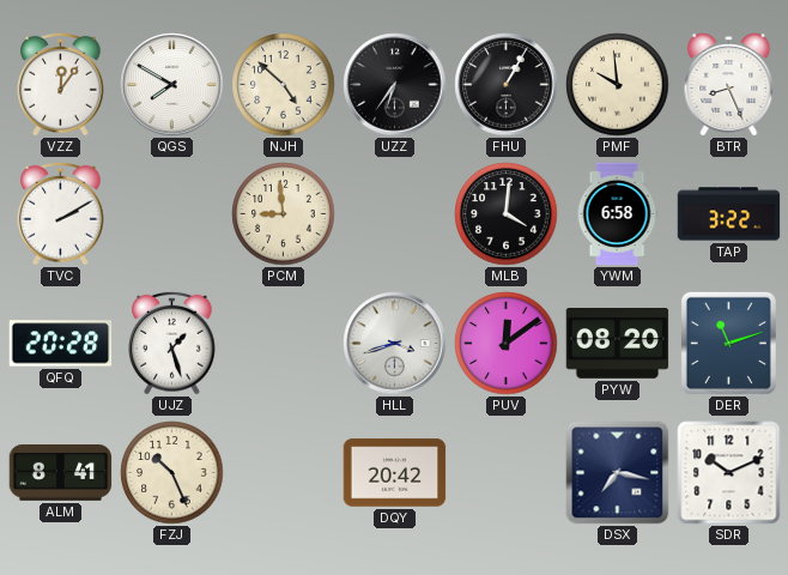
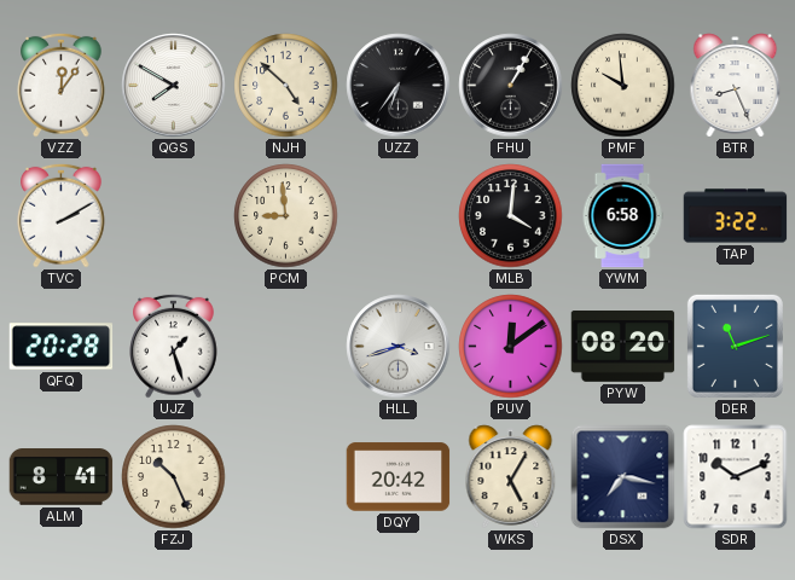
WKS: none -> 5:05
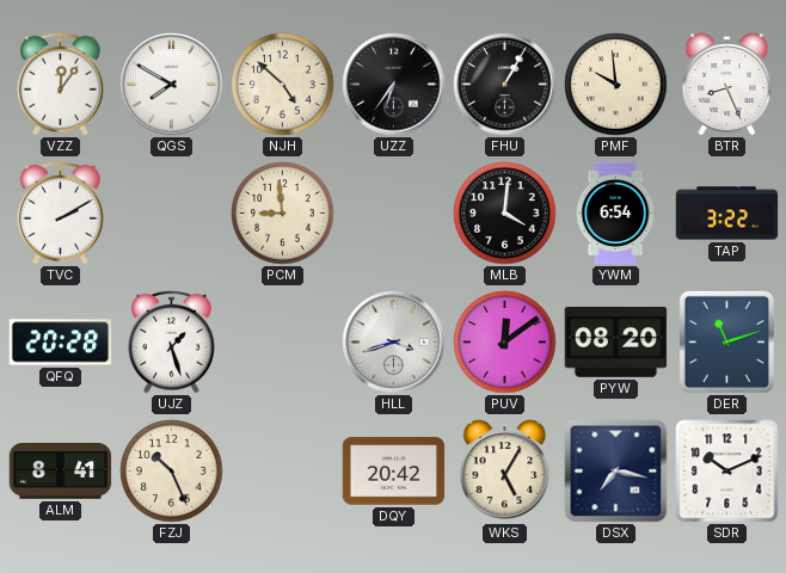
YWM: 6:58 -> 6:54
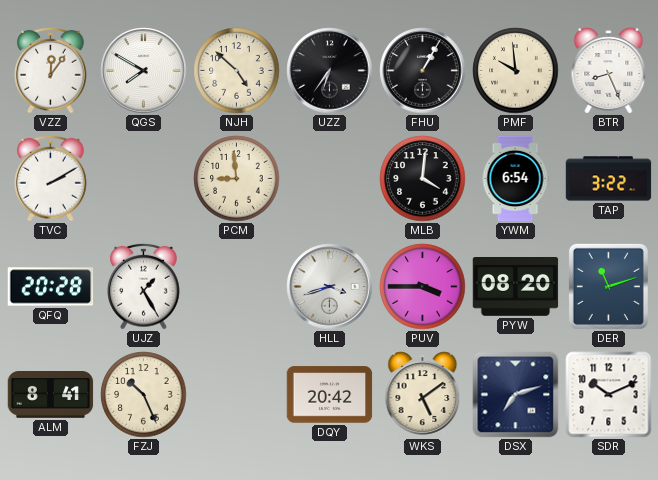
UJZ: 1:27 -> 1:25
PUV: 12:09 -> 3:45
WKS: 5:05 -> 5:09
DSX: 7:17 -> 7:12
